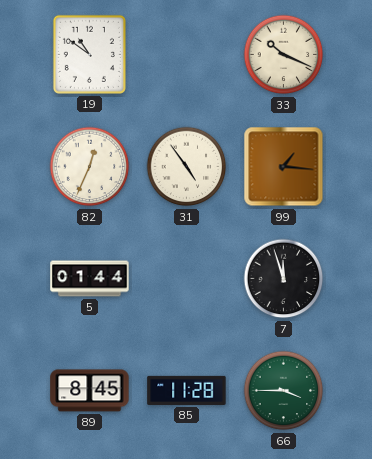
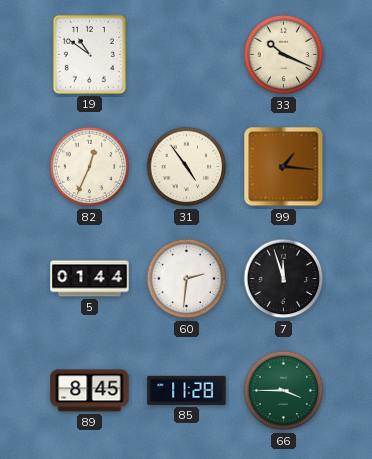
60: none -> 2:31
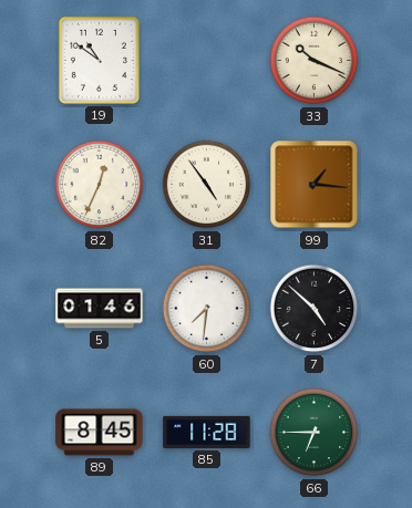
5: 01:44 -> 01:46
60: 2:31 -> 7:31
7: 11:57 -> 4:52
66: 3:45 -> 6:45
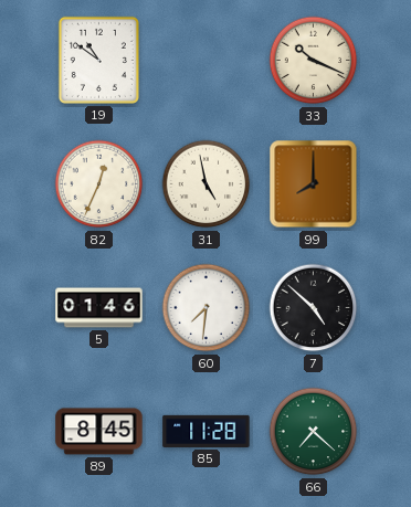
31: 4:54 -> 4:58
99: 1:16 -> 8:00
66: 6:45 -> 7:22
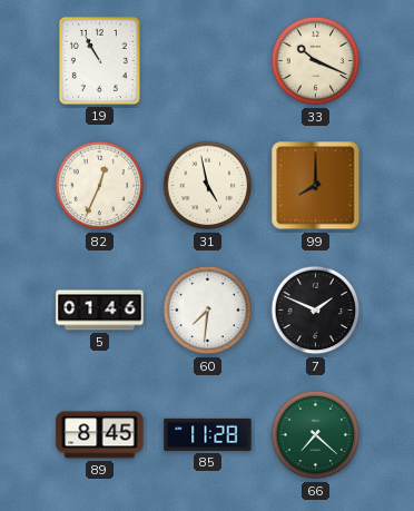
19: 10:51 -> 10:55
7: 4:52 -> 1:49
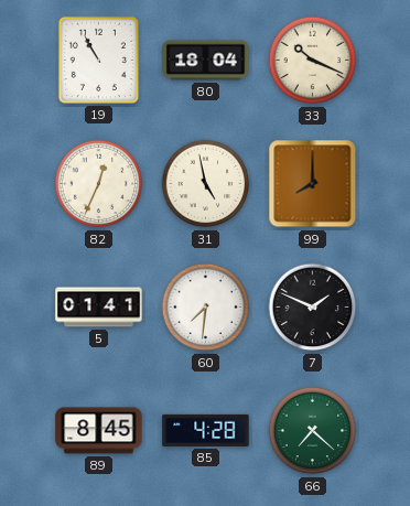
80: none -> 18:04
5: 01:46 -> 01:41
85: 11:28 -> 4:28
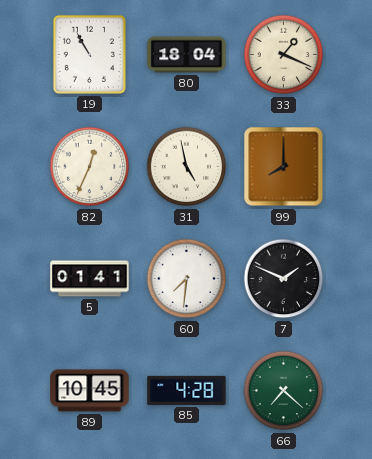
33: 10:19 -> 1:19
89: 8:45 -> 10:45
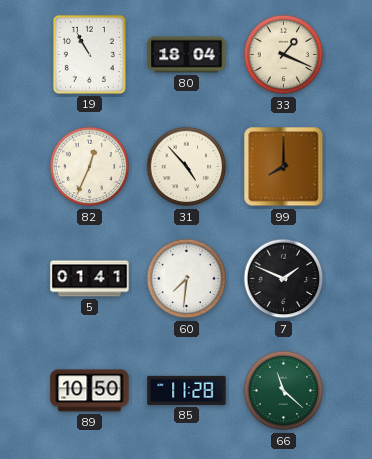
31: 4:58 -> 4:53
89: 10:45 -> 10:50
85: 4:28 -> 11:28
66: 7:22 -> 11:22
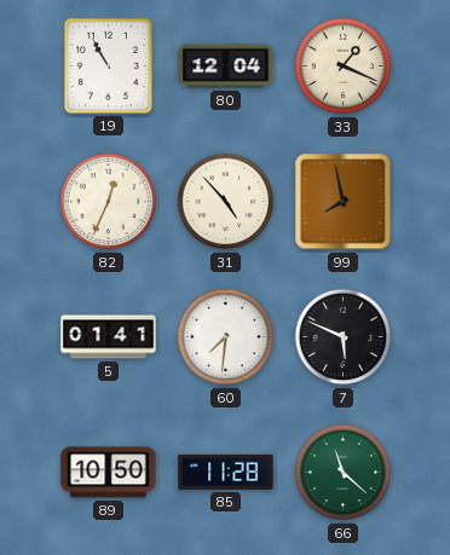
80: 18:04 -> 12:04
99: 8:00 -> 7:58
7: 1:49 -> 5:49
